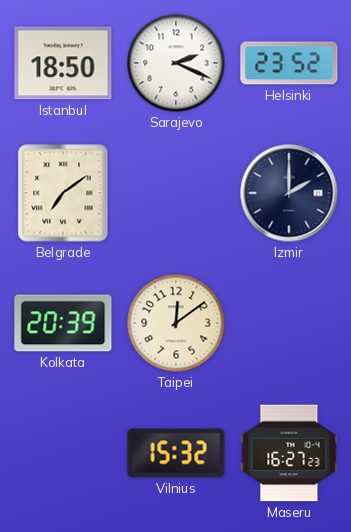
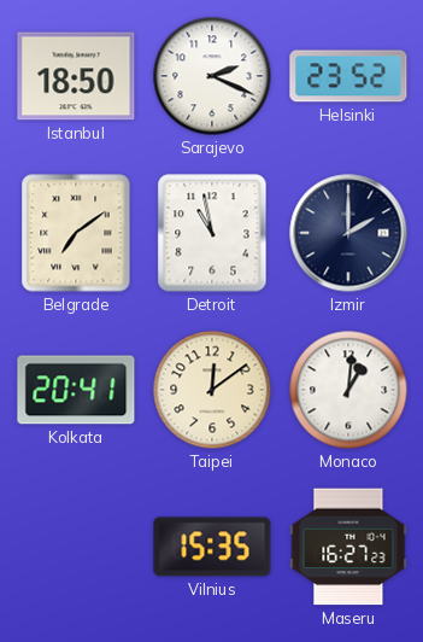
Detroit: none -> 10:58
Kolkata: 20:39 -> 20:41
Monaco: none -> 1:01
Vilnius: 15:32 -> 15:35
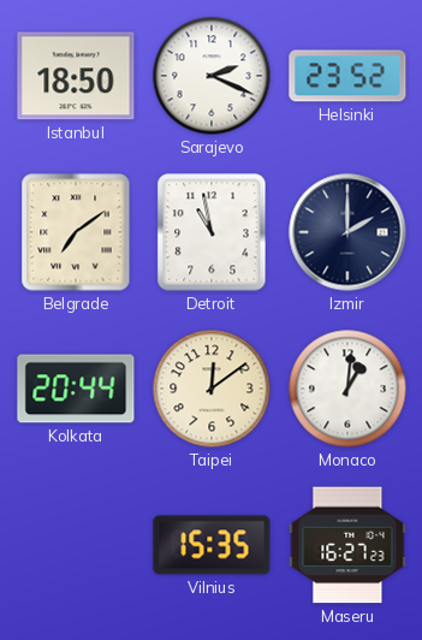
Kolkata: 20:41 -> 20:44
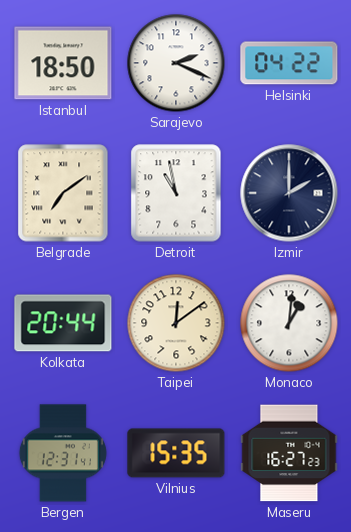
Helsinki: 23:52 -> 04:22
Bergen: none -> 12:31
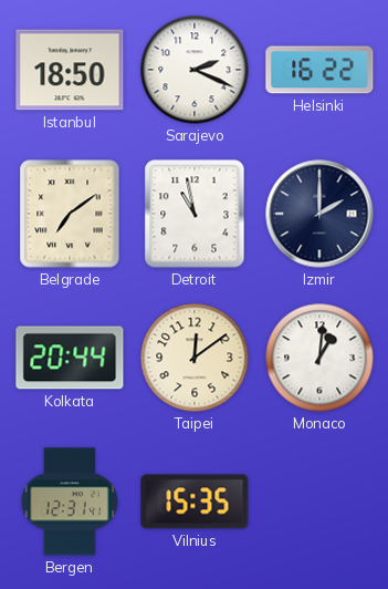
Helsinki: 04:22 -> 16:22
Maseru: 16:27 -> none
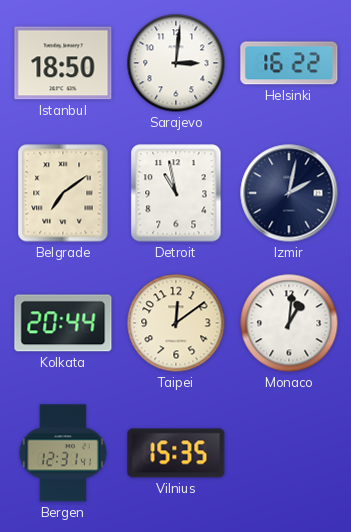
Sarajevo: 2:19 -> 3:01
Izmir: 2:00 -> 2:02
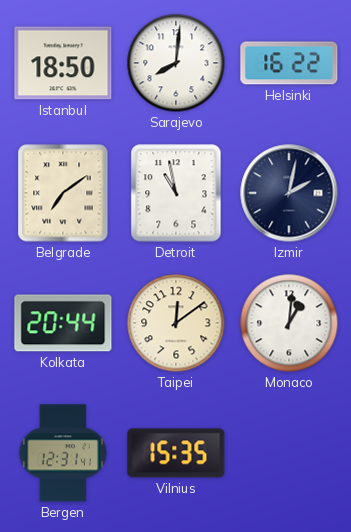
Sarajevo: 3:01 -> 8:01
